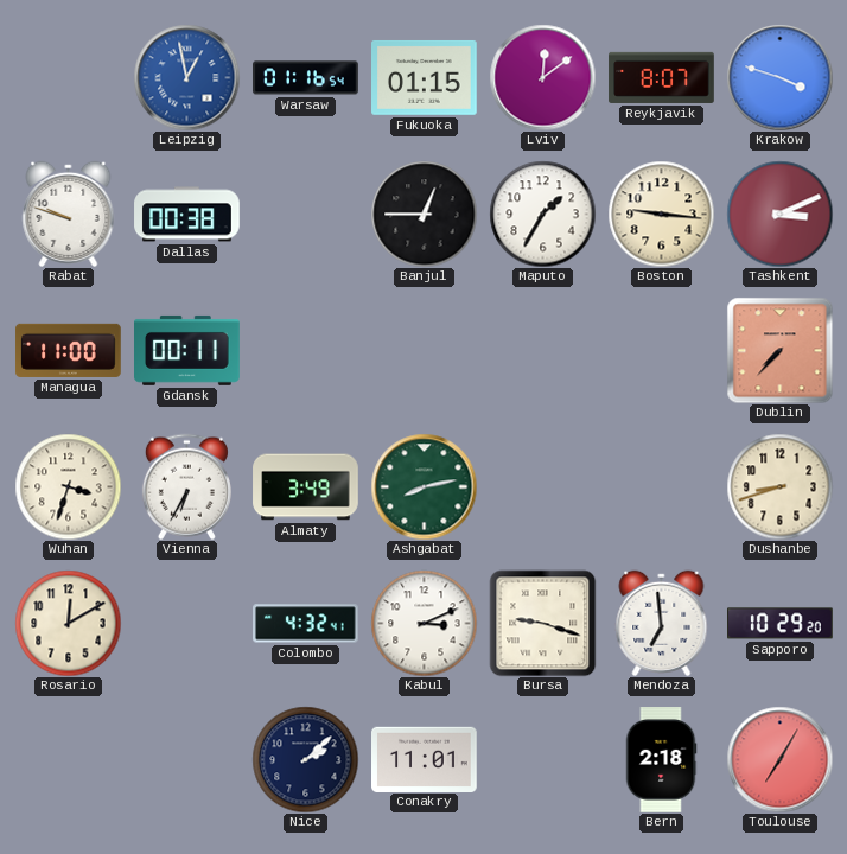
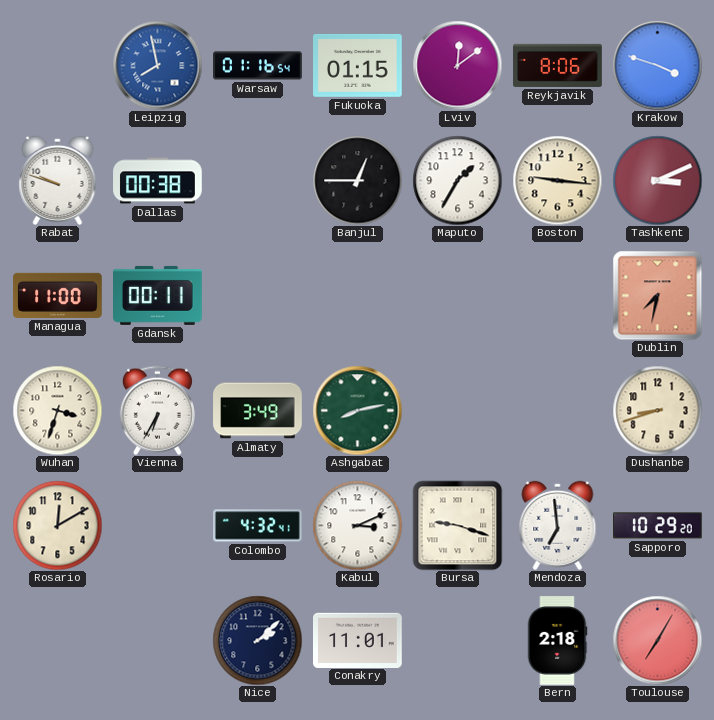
Leipzig: 12:58 -> 7:58
Reykjavik: 8:07 -> 8:06
Dublin: 7:37 -> 7:32
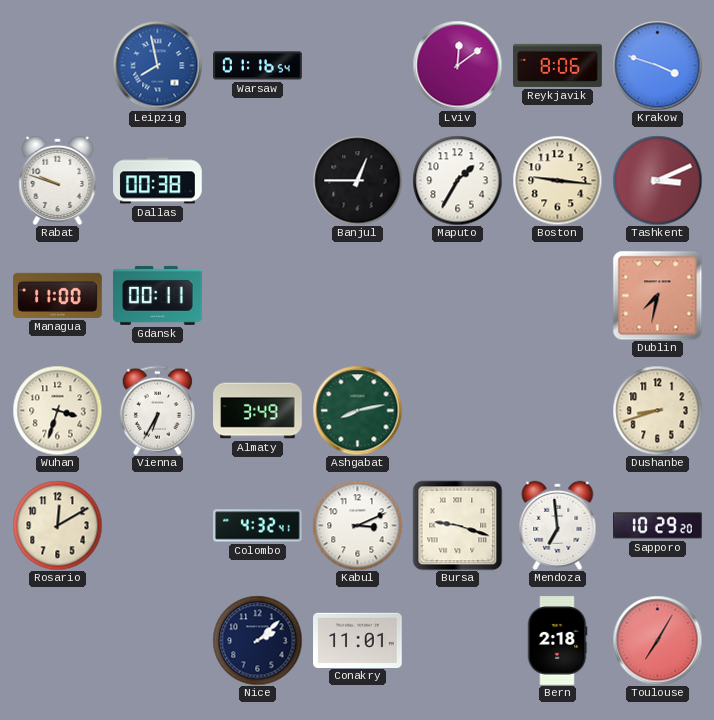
Fukuoka: 01:15 -> none
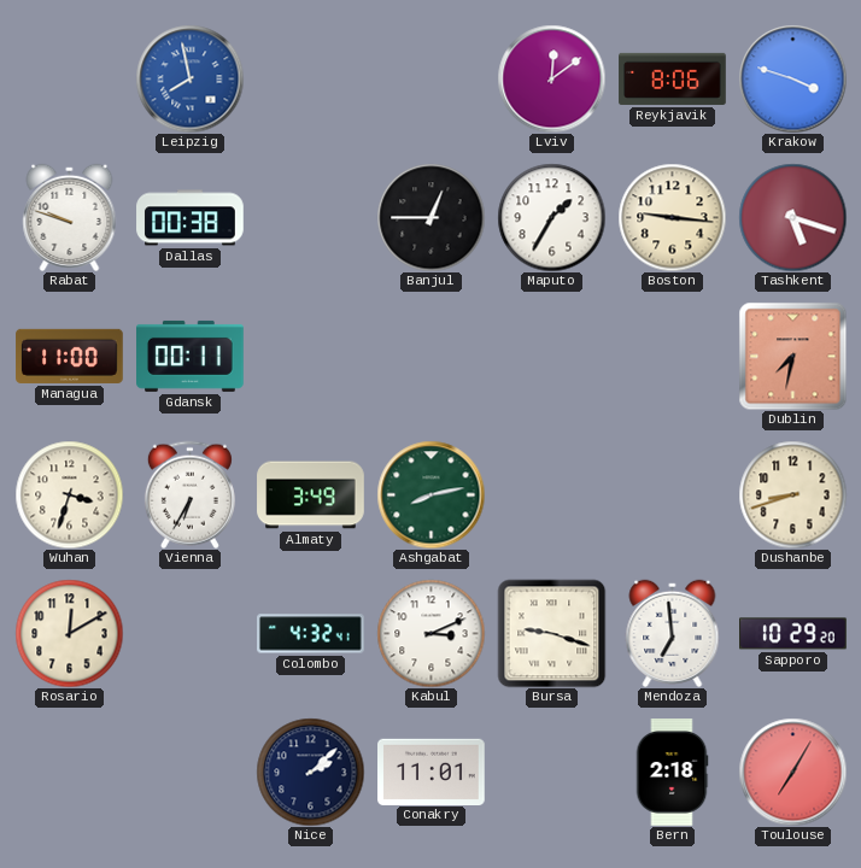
Warsaw: 01:16 -> none
Tashkent: 3:11 -> 5:18
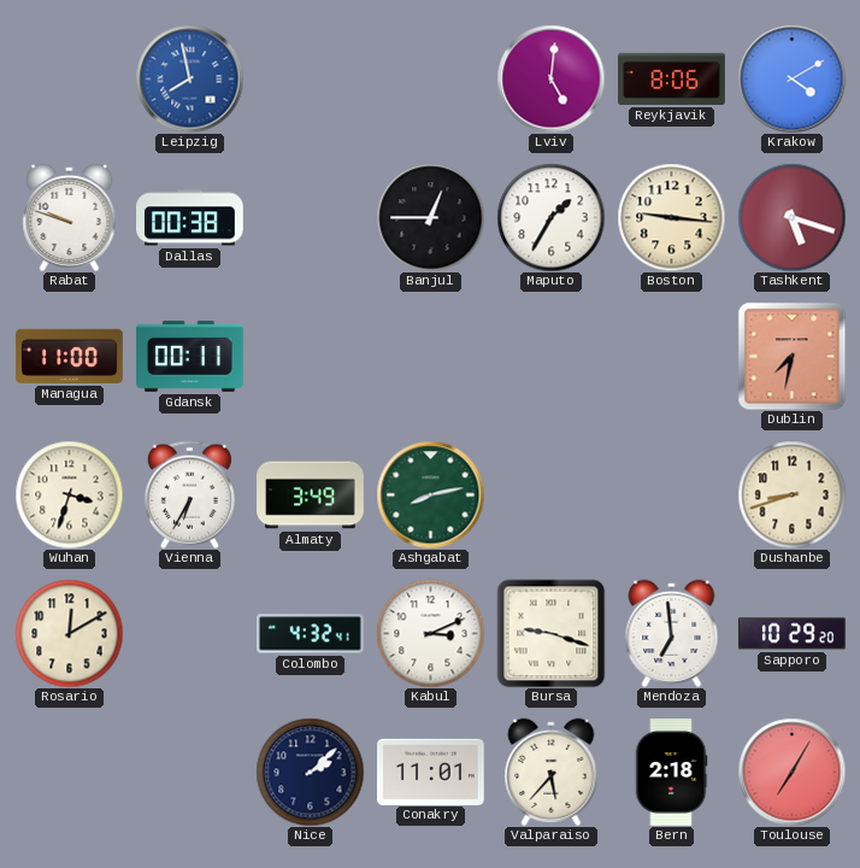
Lviv: 12:09 -> 5:01
Krakow: 3:48 -> 4:10
Valparaiso: none -> 5:37
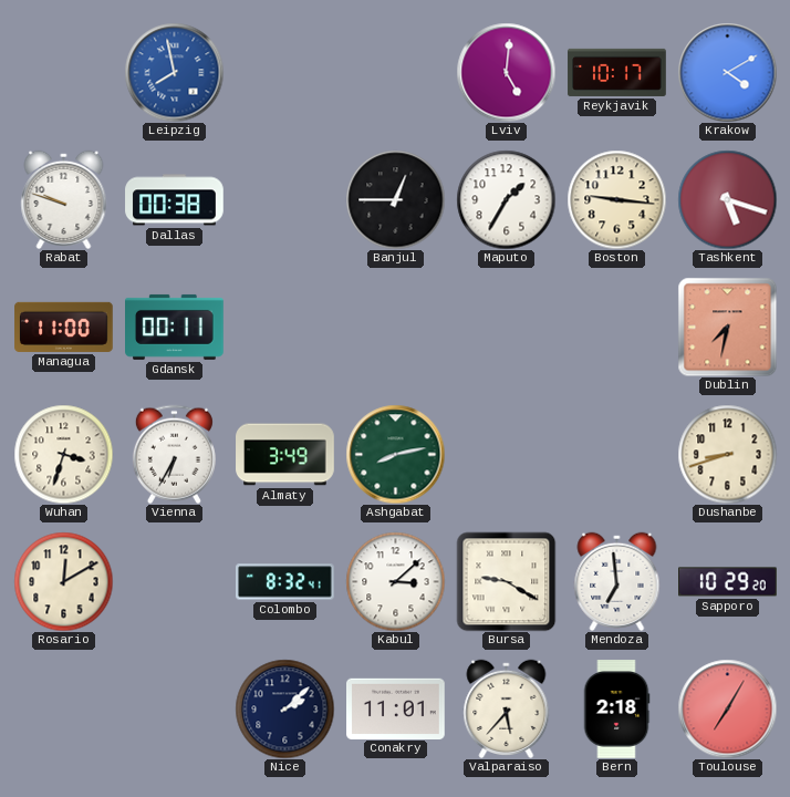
Reykjavik: 8:06 -> 10:17
Colombo: 4:32 -> 8:32
Kabul: 3:11 -> 3:08
Bursa: 9:18 -> 9:20
